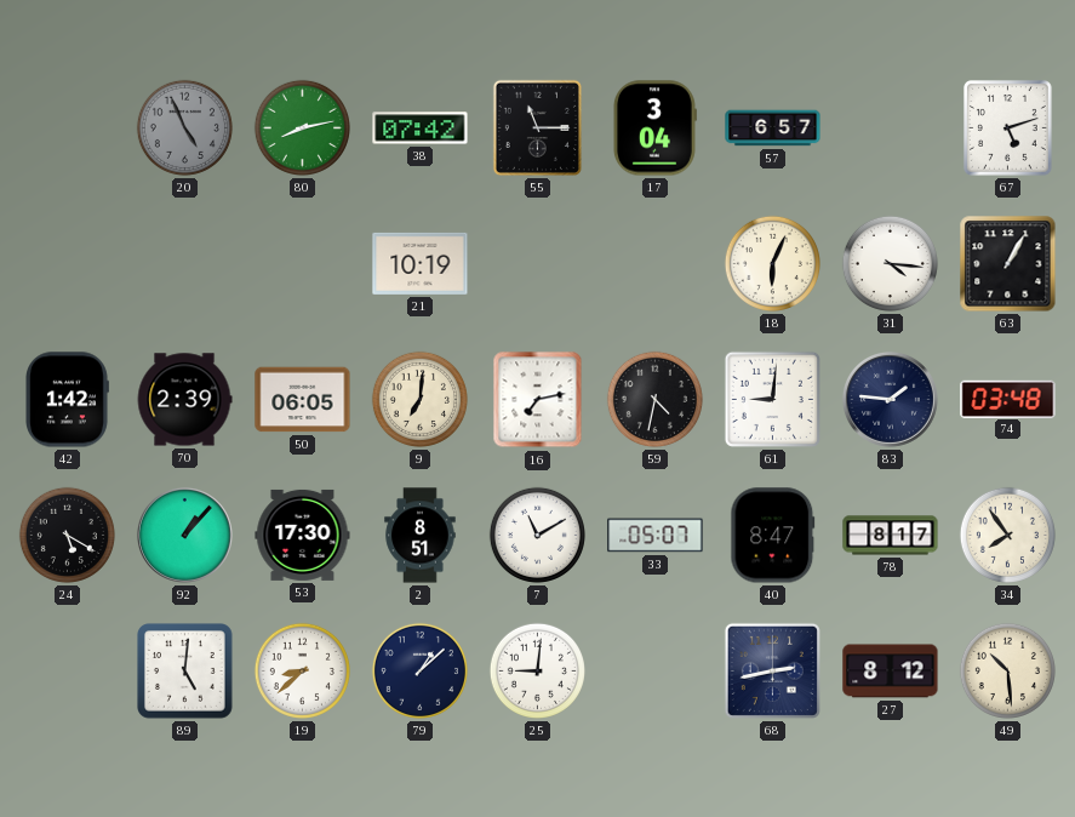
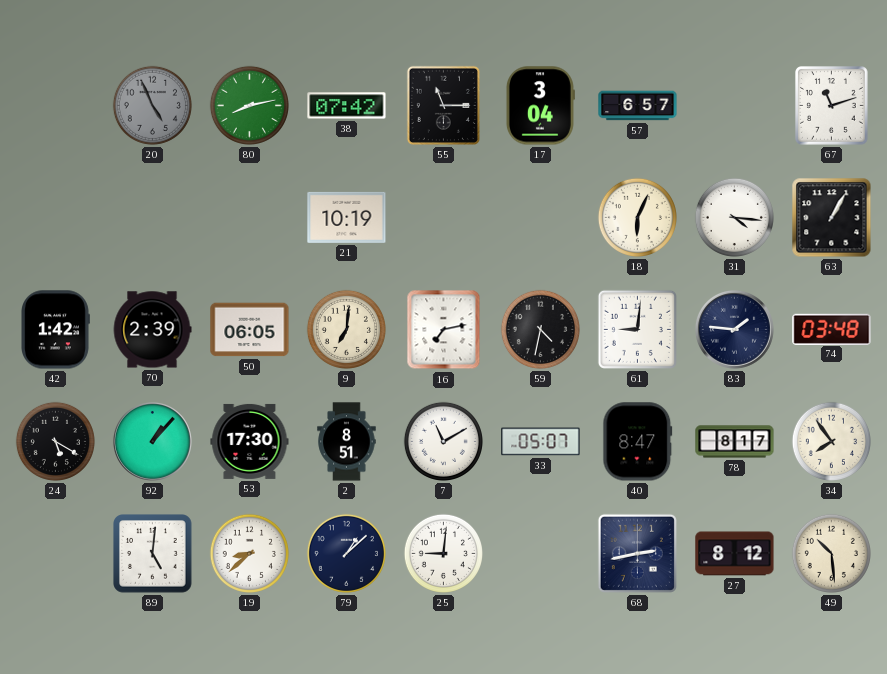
67: 5:12 -> 11:12
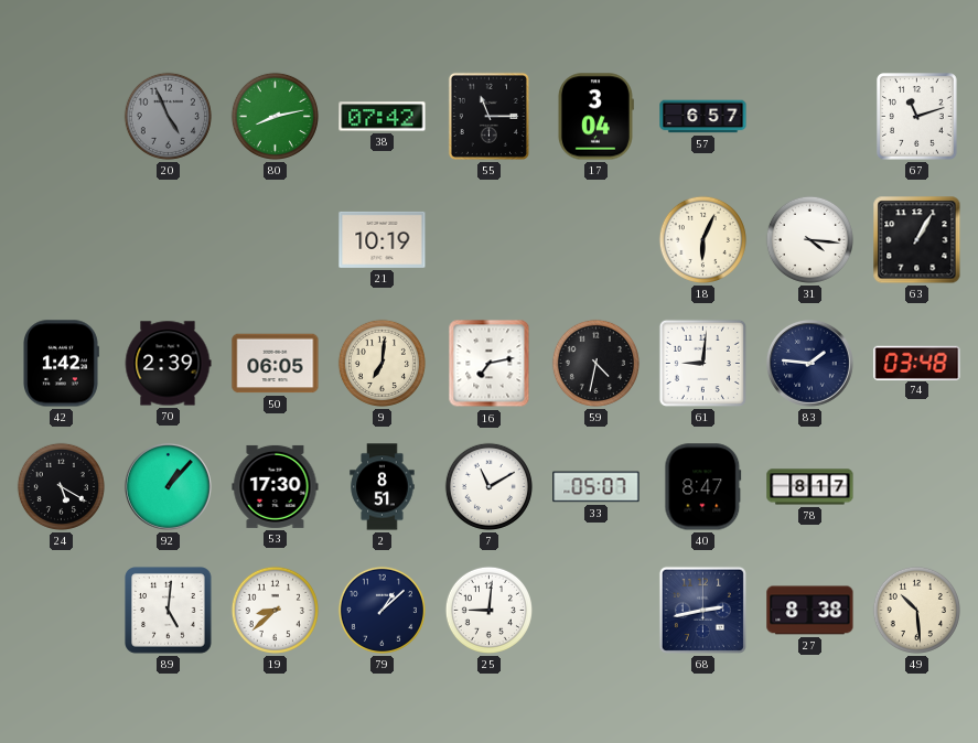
34: 7:54 -> none
27: 8:12 -> 8:38
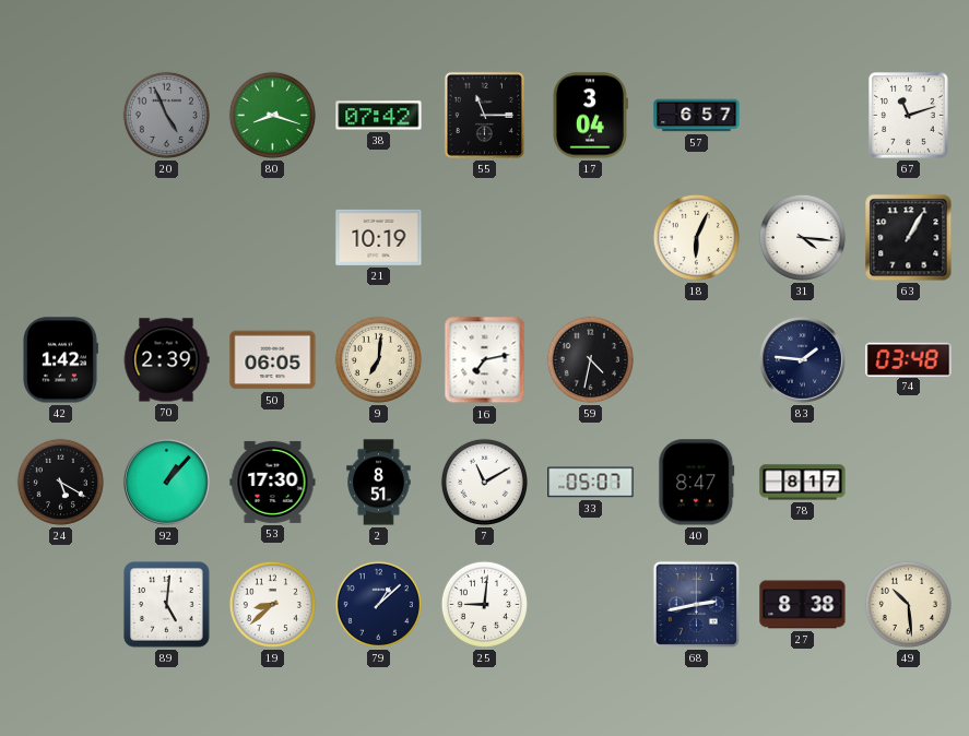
80: 8:13 -> 8:18
61: 9:01 -> none
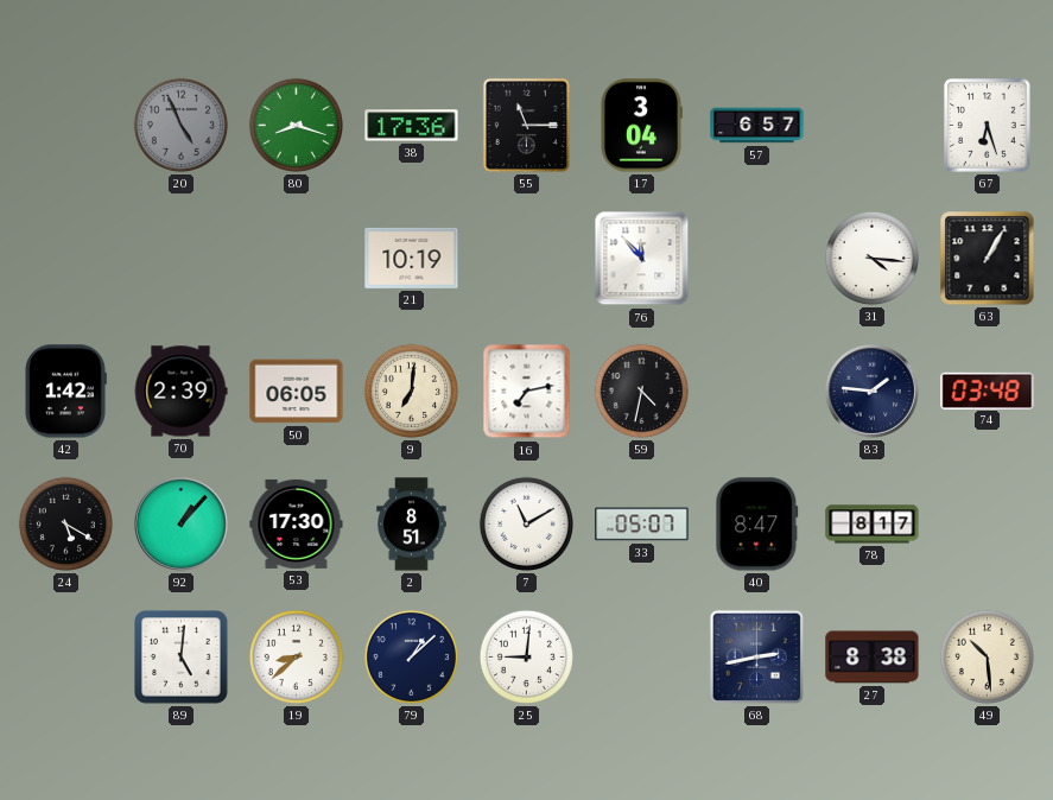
38: 07:42 -> 17:36
67: 11:12 -> 6:27
76: none -> 11:53
18: 6:04 -> none
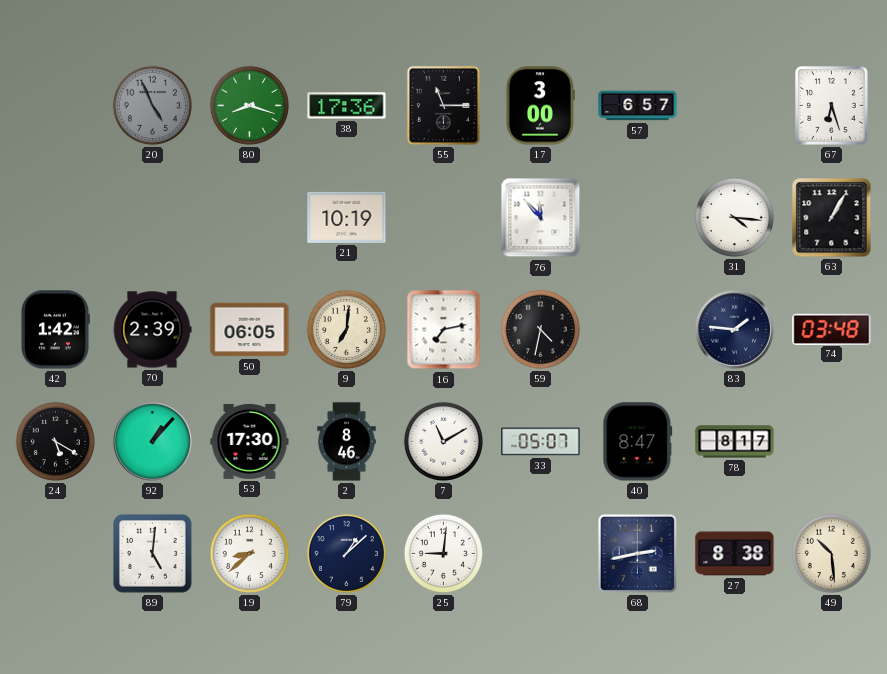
17: 3:04 -> 3:00
2: 8:51 -> 8:46
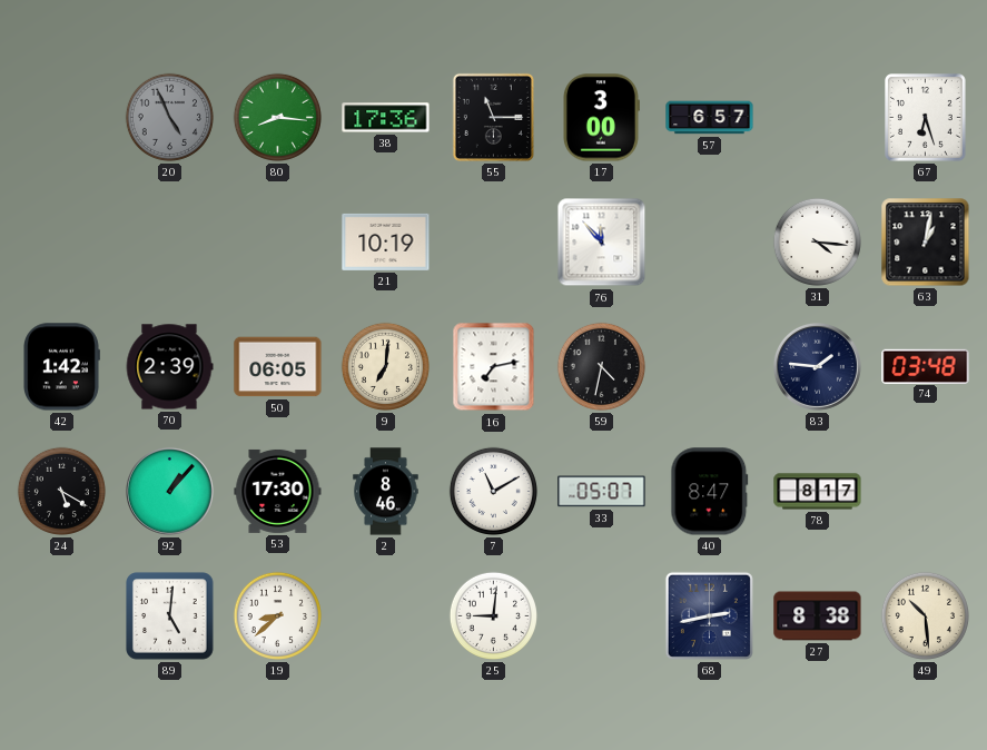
80: 8:18 -> 8:16
63: 1:05 -> 1:02
79: 1:08 -> none
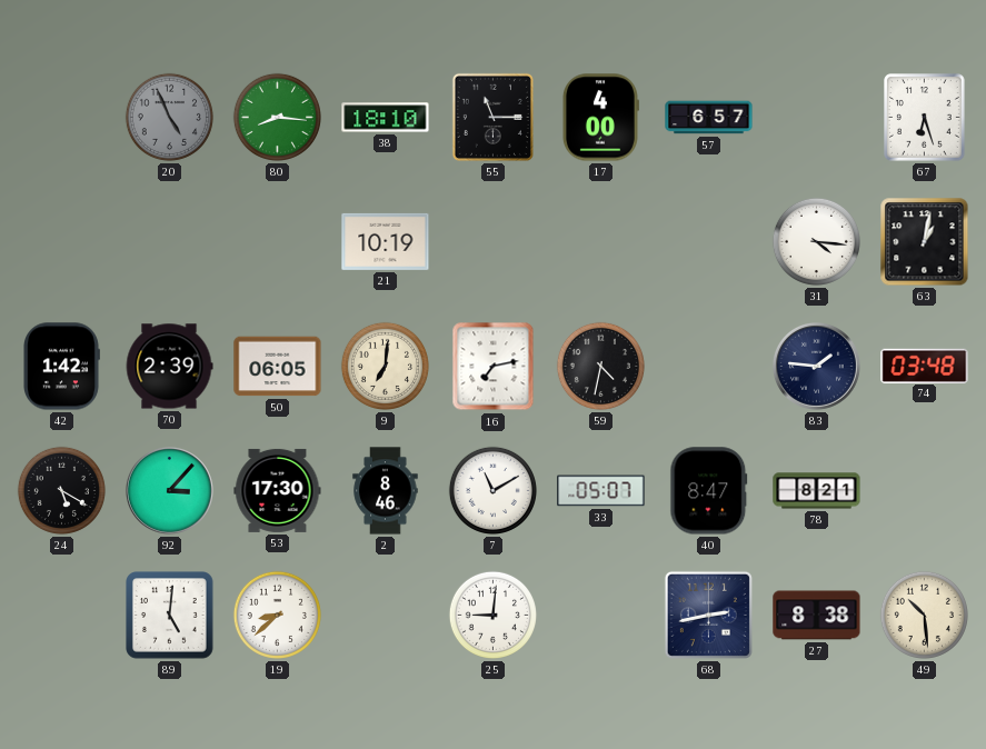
38: 17:36 -> 18:10
17: 3:00 -> 4:00
76: 11:53 -> none
92: 1:07 -> 3:07
78: 8:17 -> 8:21
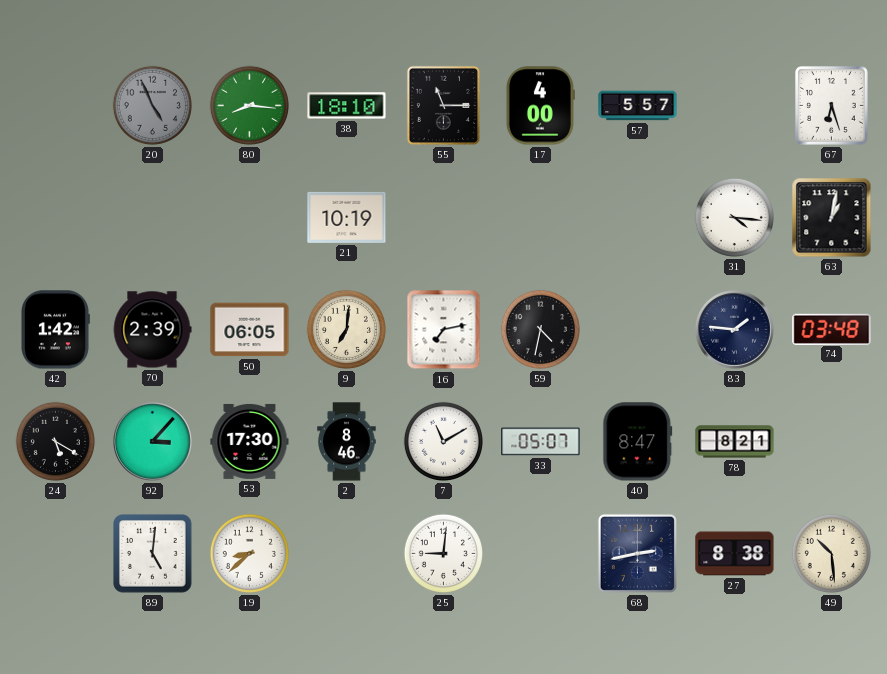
57: 6:57 -> 5:57
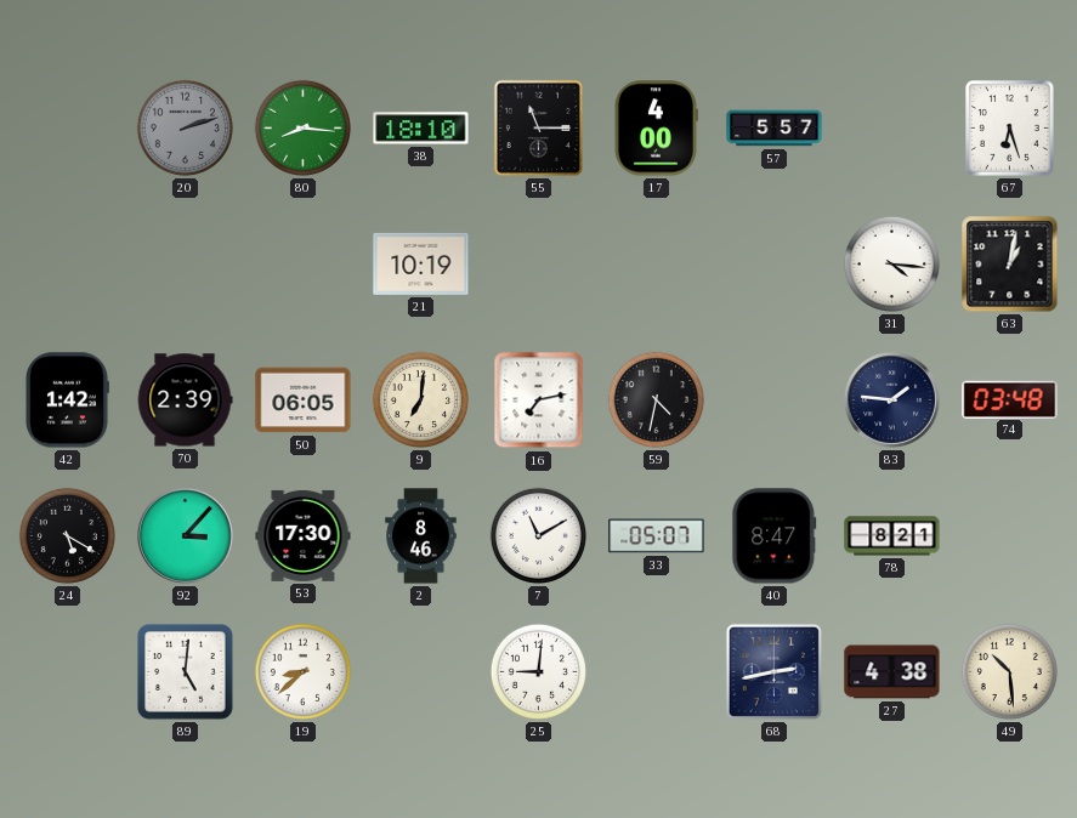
20: 4:56 -> 2:12
27: 8:38 -> 4:38
